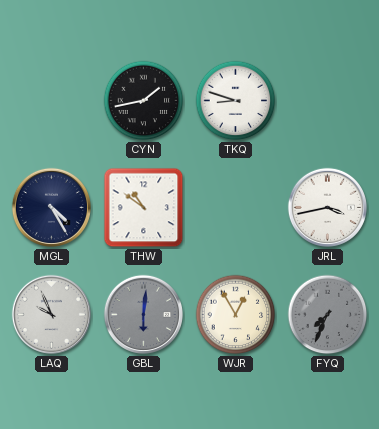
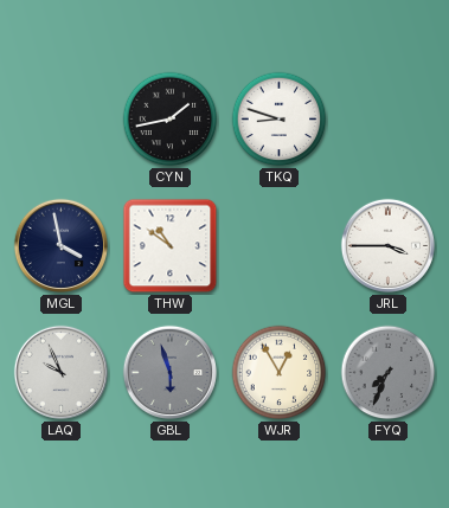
MGL: 4:25 -> 3:58
JRL: 3:43 -> 3:45
GBL: 6:01 -> 5:57
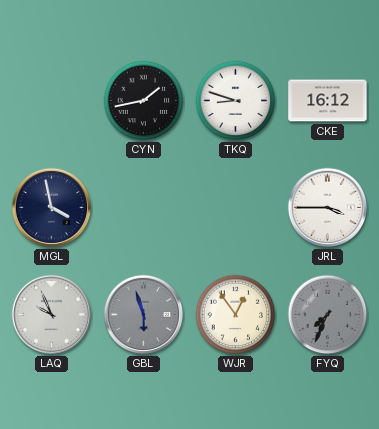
CKE: none -> 16:12
THW: 10:51 -> none
WJR: 12:55 -> 12:54
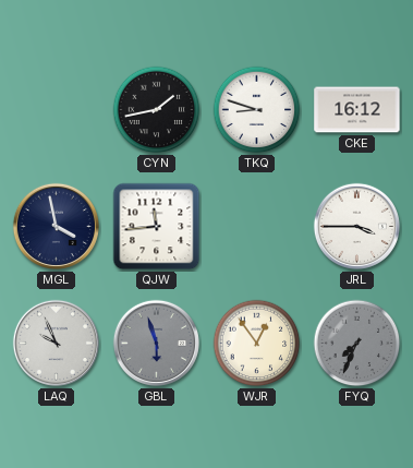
QJW: none -> 11:44
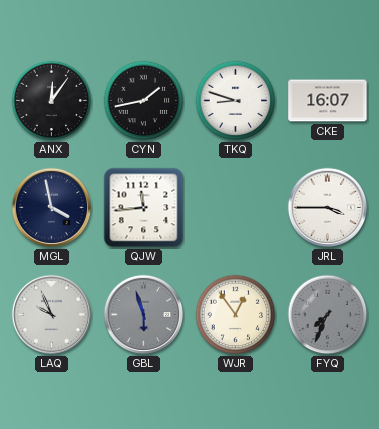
ANX: none -> 12:06
CKE: 16:12 -> 16:07
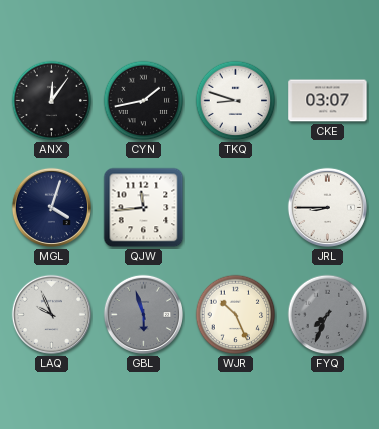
CKE: 16:07 -> 03:07
MGL: 3:58 -> 4:03
JRL: 3:45 -> 8:45
WJR: 12:54 -> 10:26
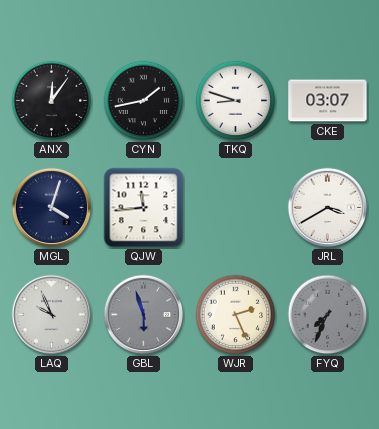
JRL: 8:45 -> 3:40
WJR: 10:26 -> 2:26
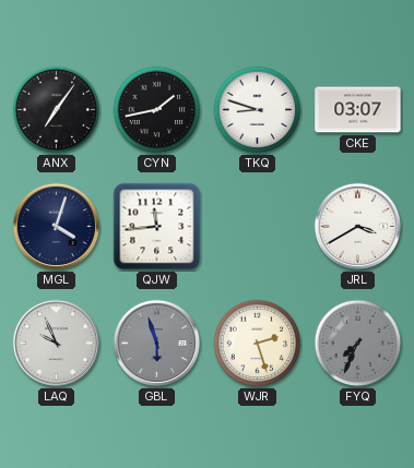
ANX: 12:06 -> 7:06
WJR: 2:26 -> 2:27
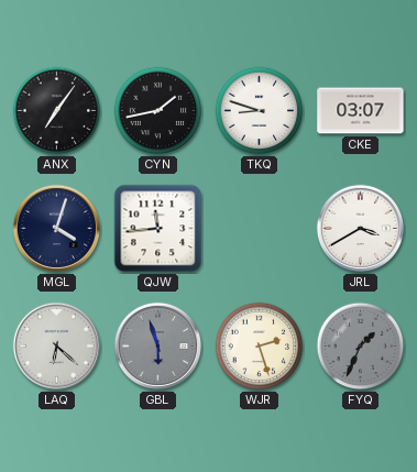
LAQ: 9:56 -> 6:22
FYQ: 7:34 -> 1:34
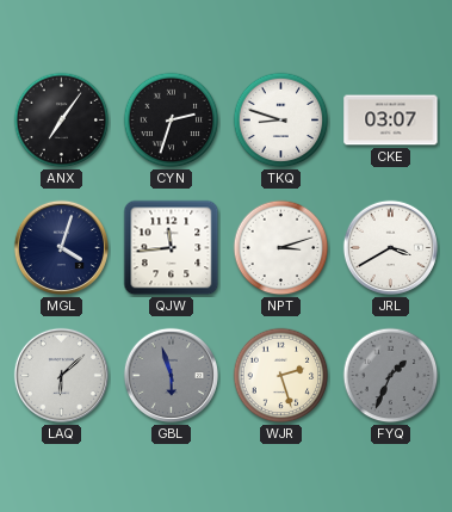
CYN: 1:43 -> 2:33
NPT: none -> 3:12
LAQ: 6:22 -> 6:08
